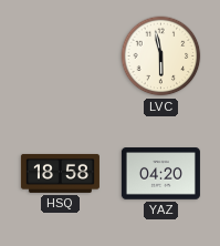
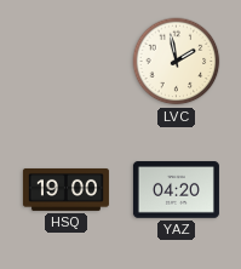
LVC: 5:58 -> 1:58
HSQ: 18:58 -> 19:00
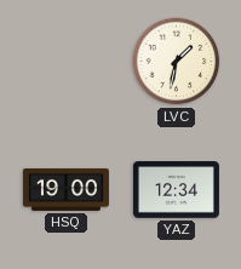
LVC: 1:58 -> 1:32
YAZ: 04:20 -> 12:34
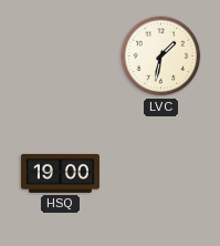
YAZ: 12:34 -> none
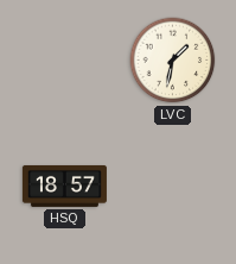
HSQ: 19:00 -> 18:57
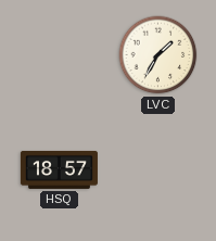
LVC: 1:32 -> 1:35
